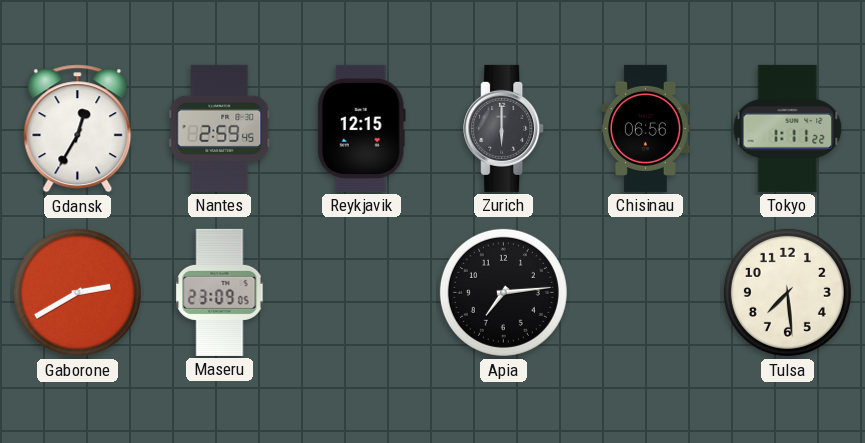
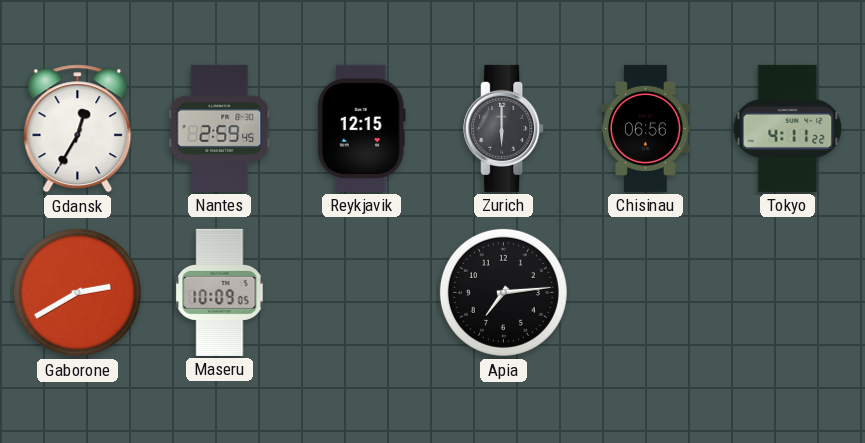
Tokyo: 1:11 -> 4:11
Maseru: 23:09 -> 10:09
Tulsa: 7:29 -> none
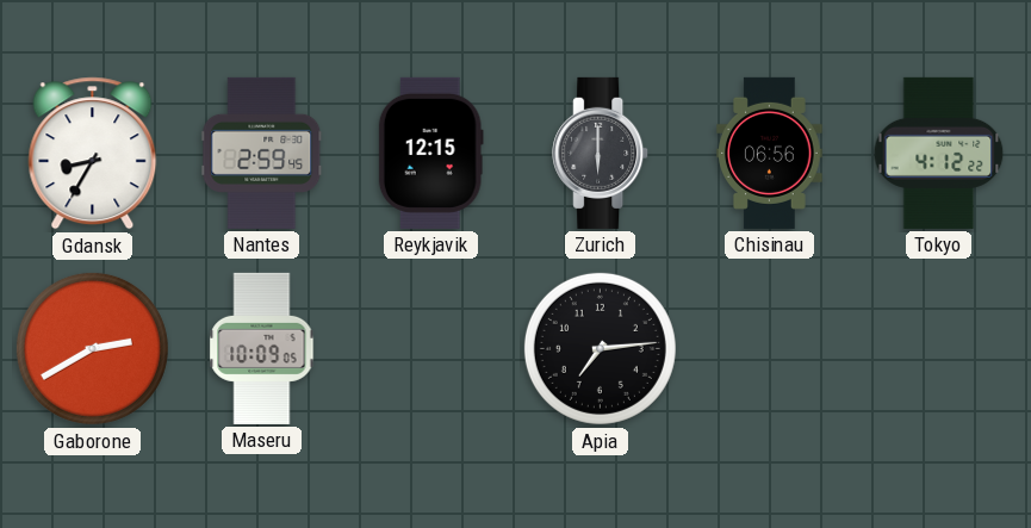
Gdansk: 12:35 -> 8:35
Tokyo: 4:11 -> 4:12
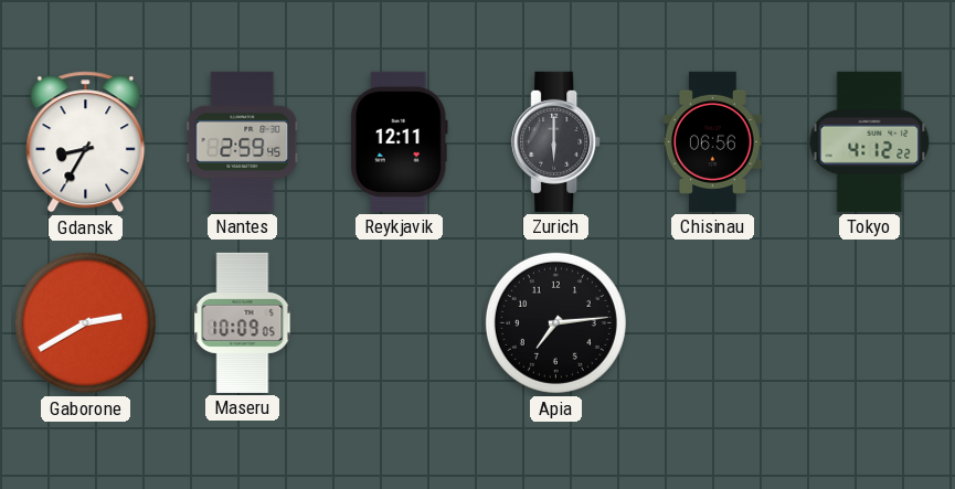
Reykjavik: 12:15 -> 12:11
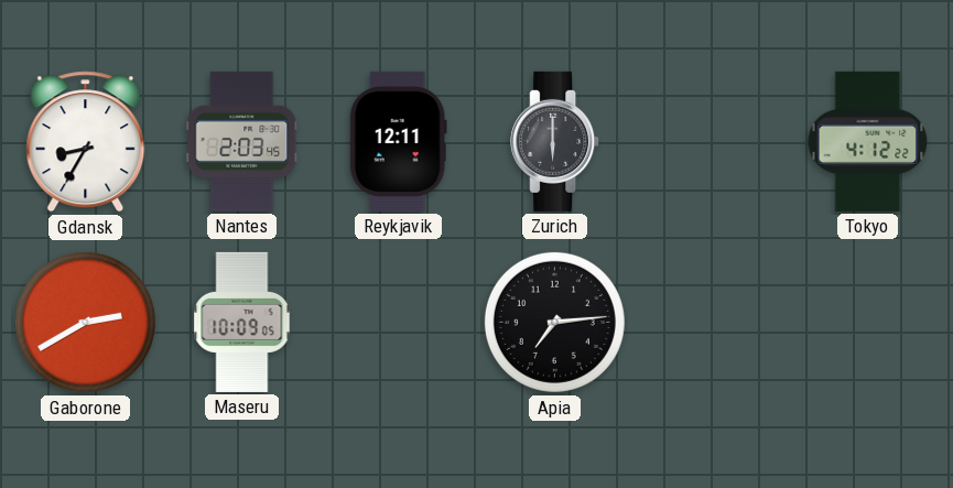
Nantes: 2:59 -> 2:03
Chisinau: 06:56 -> none
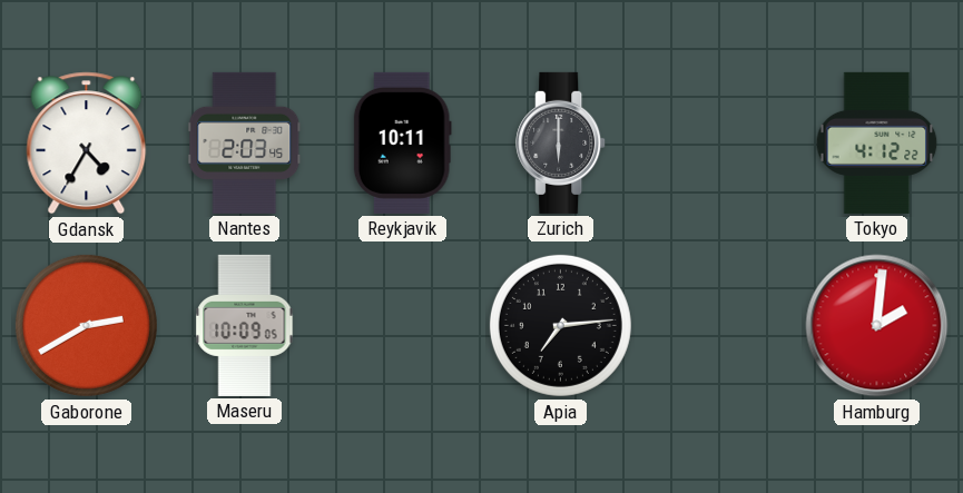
Gdansk: 8:35 -> 4:35
Reykjavik: 12:11 -> 10:11
Hamburg: none -> 2:01
